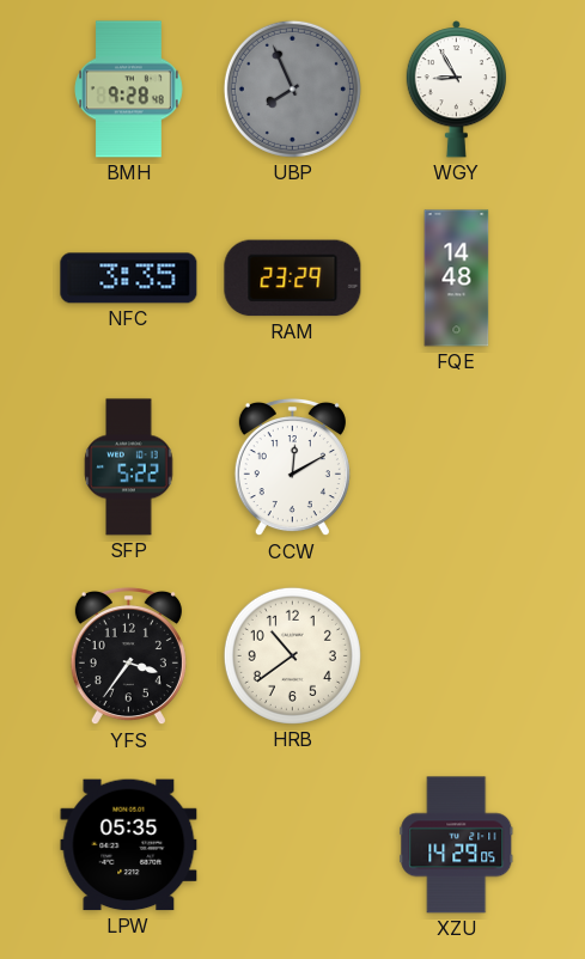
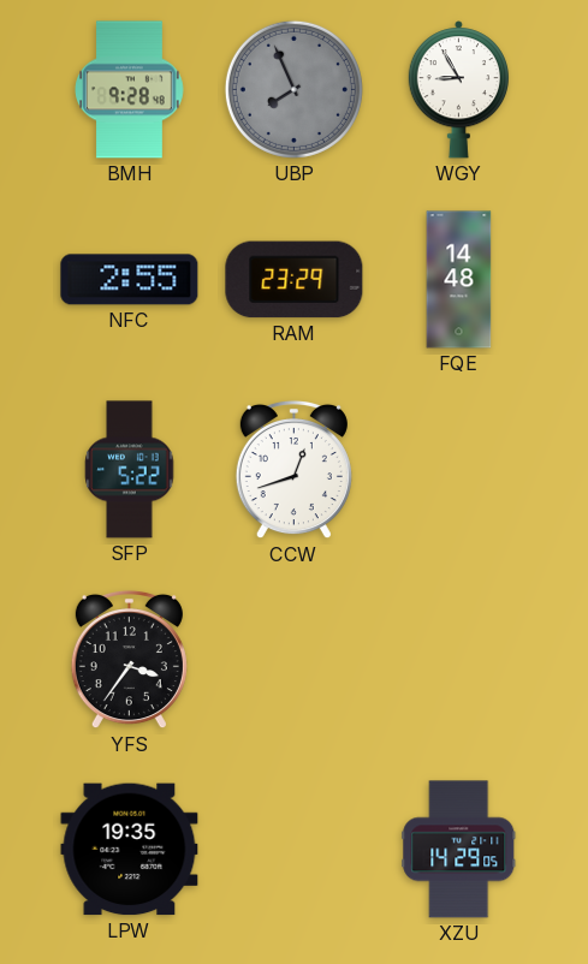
NFC: 3:35 -> 2:55
CCW: 12:10 -> 12:42
HRB: 10:39 -> none
LPW: 05:35 -> 19:35
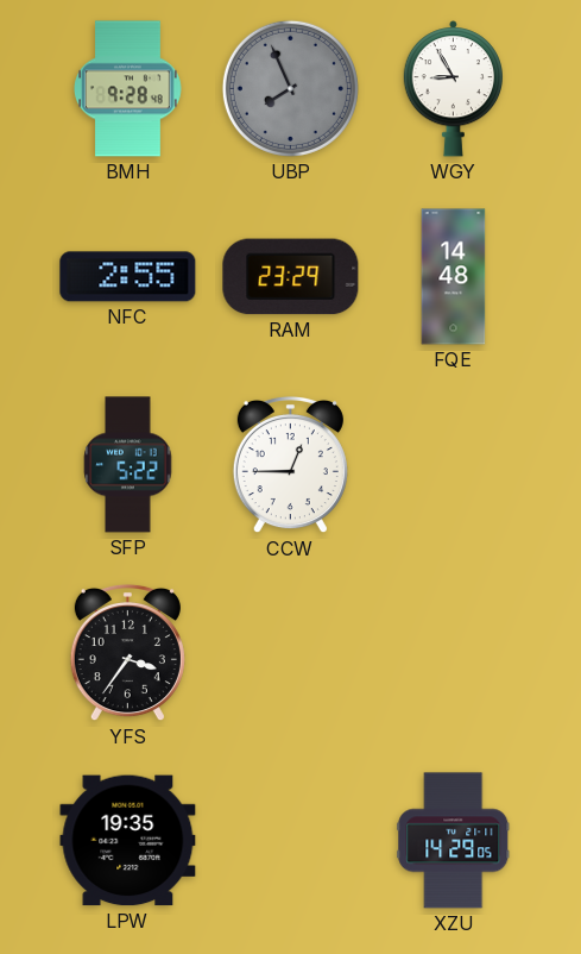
CCW: 12:42 -> 12:45
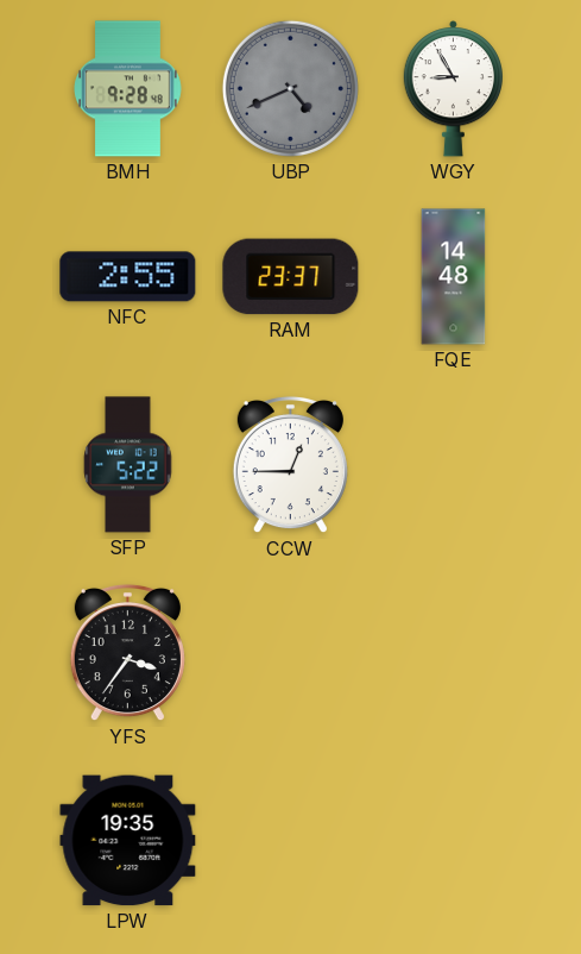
UBP: 7:56 -> 4:41
RAM: 23:29 -> 23:37
XZU: 14:29 -> none
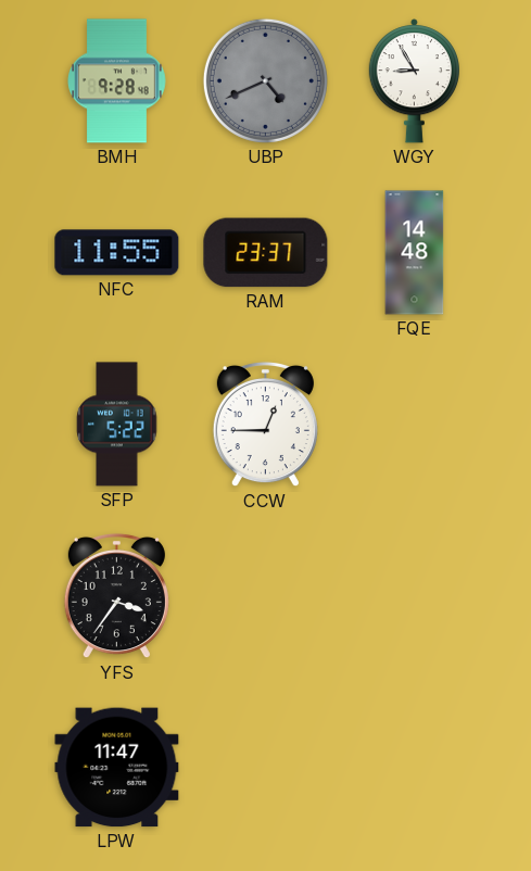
NFC: 2:55 -> 11:55
LPW: 19:35 -> 11:47
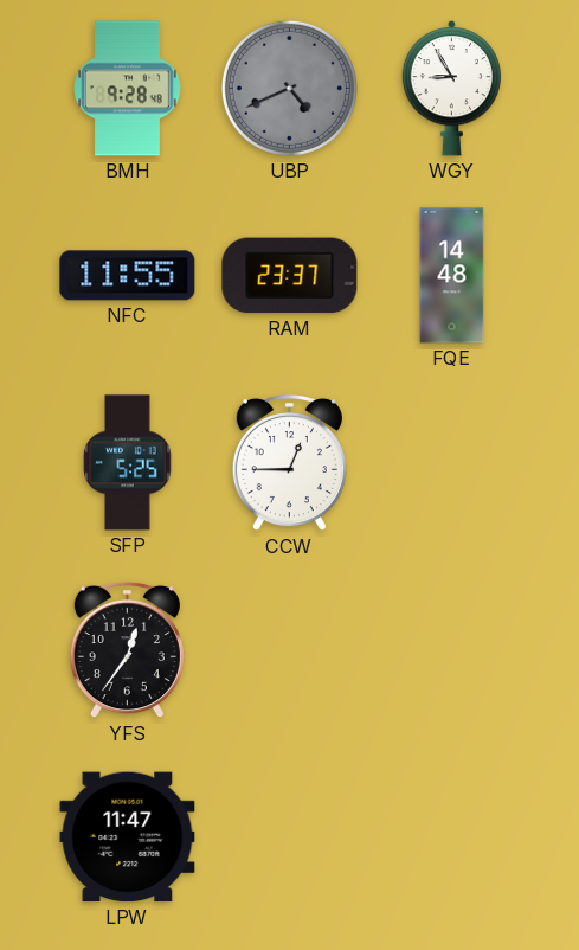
SFP: 5:22 -> 5:25
YFS: 3:36 -> 12:36
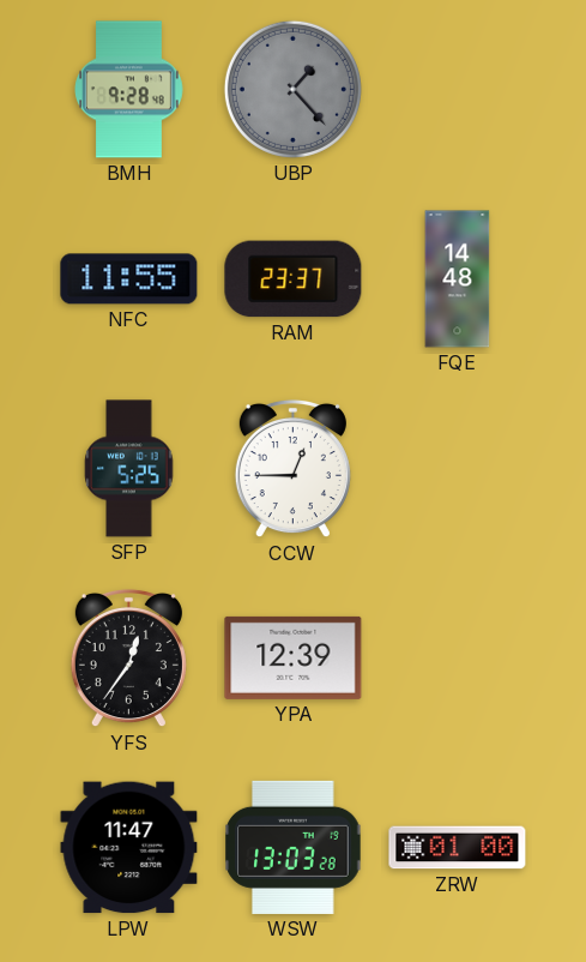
UBP: 4:41 -> 1:23
WGY: 8:55 -> none
YPA: none -> 12:39
WSW: none -> 13:03
ZRW: none -> 01:00
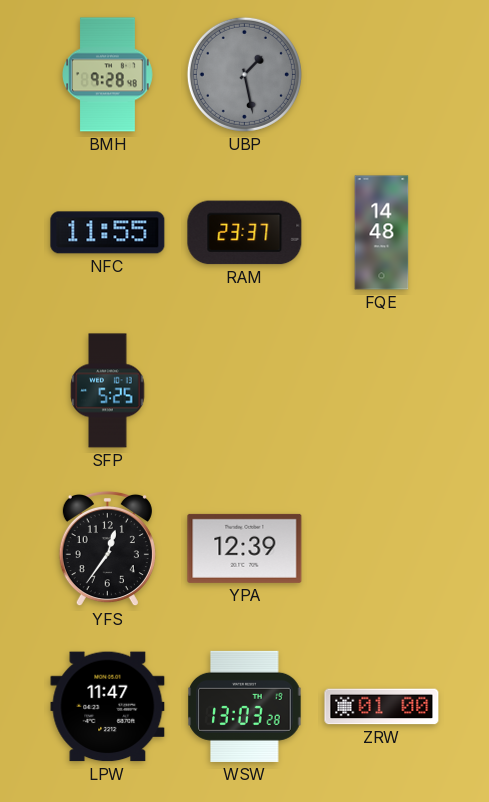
UBP: 1:23 -> 1:28
CCW: 12:45 -> none
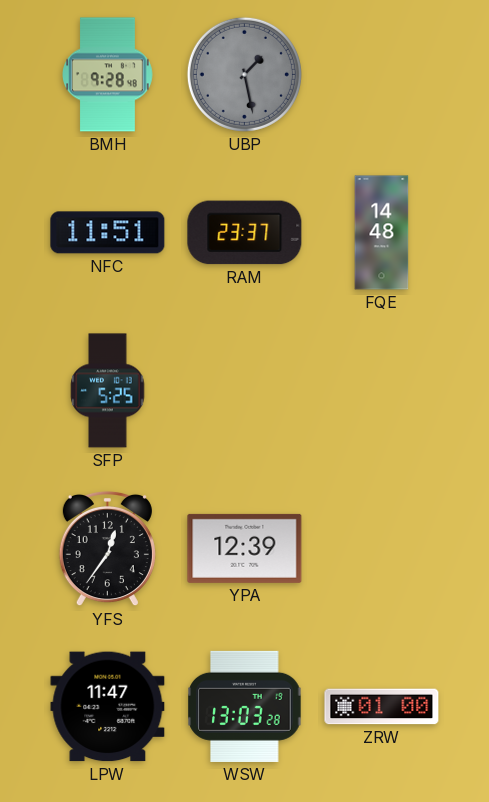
NFC: 11:55 -> 11:51
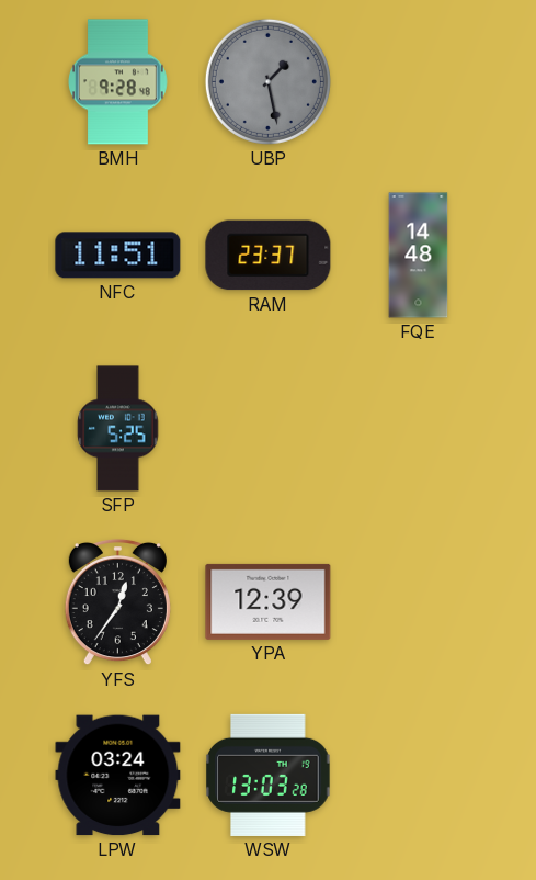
LPW: 11:47 -> 03:24
ZRW: 01:00 -> none
